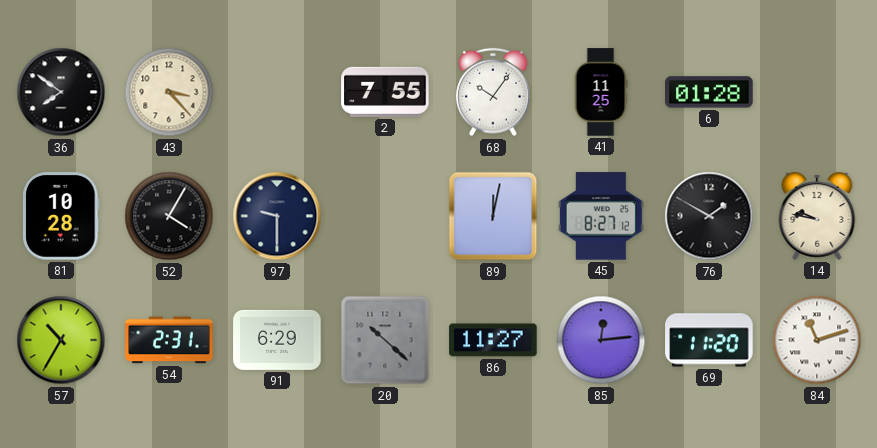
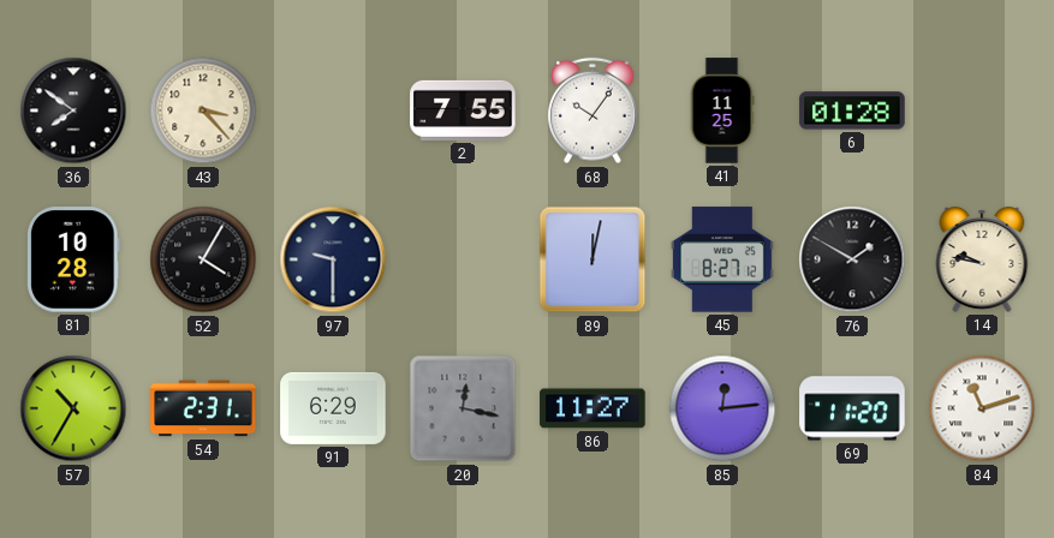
20: 10:22 -> 12:17
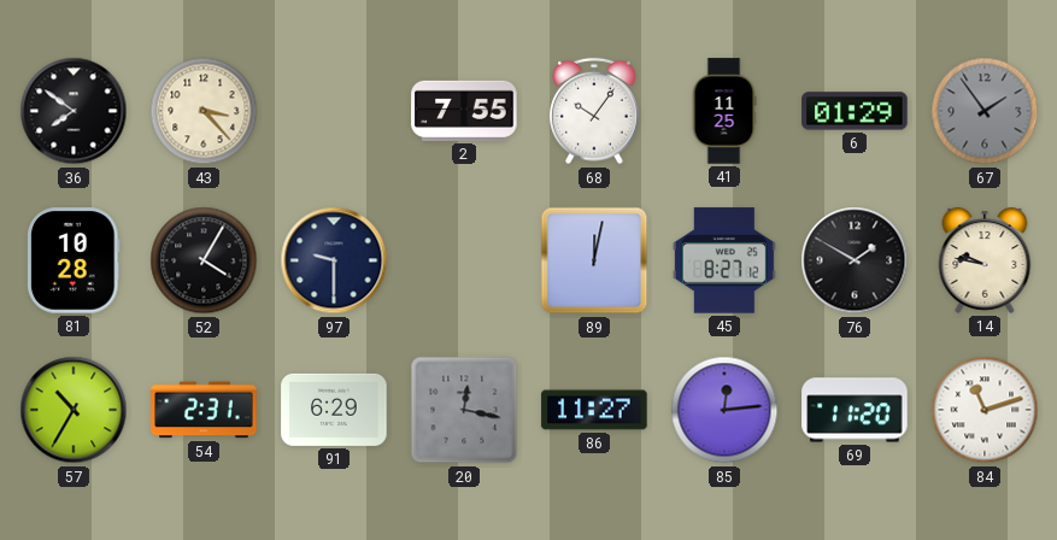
6: 01:28 -> 01:29
67: none -> 1:54
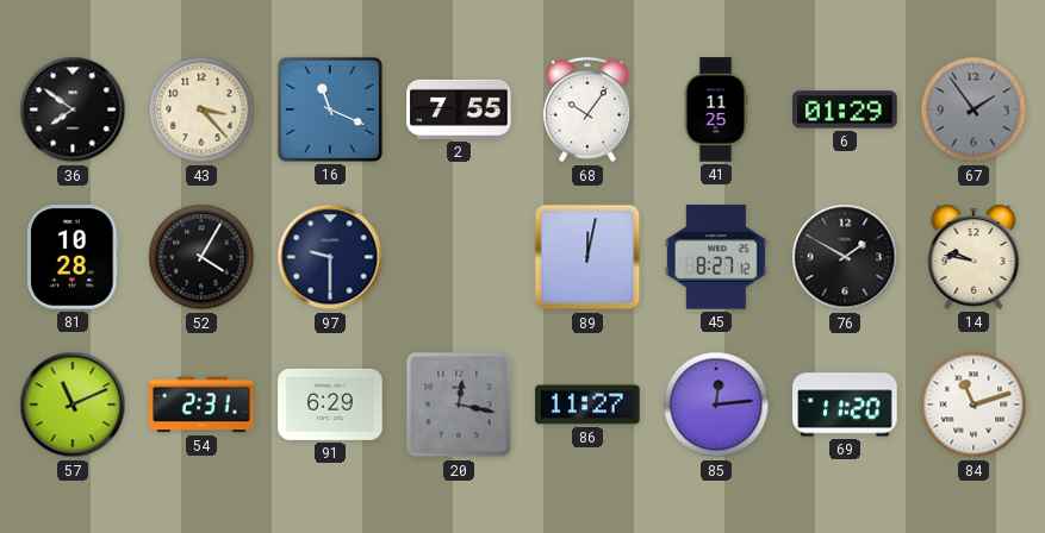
16: none -> 11:19
57: 10:35 -> 11:11
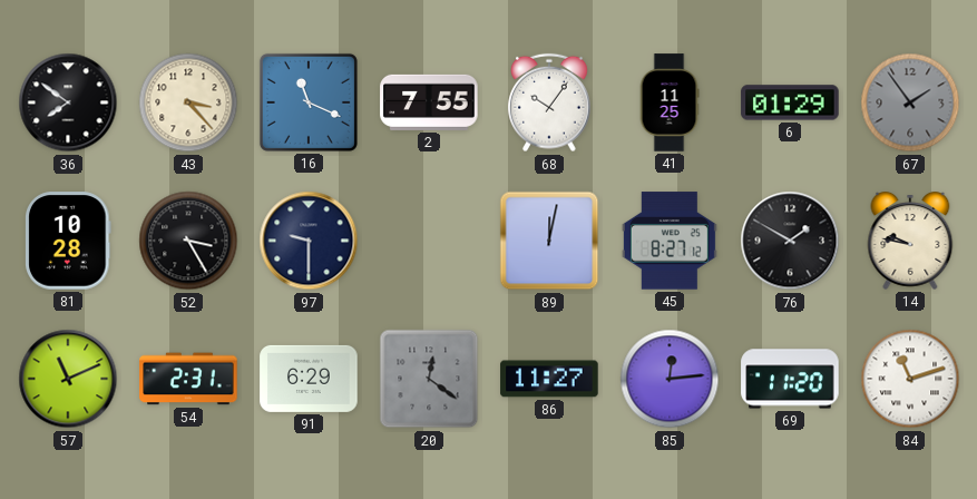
52: 4:05 -> 3:25
20: 12:17 -> 12:21
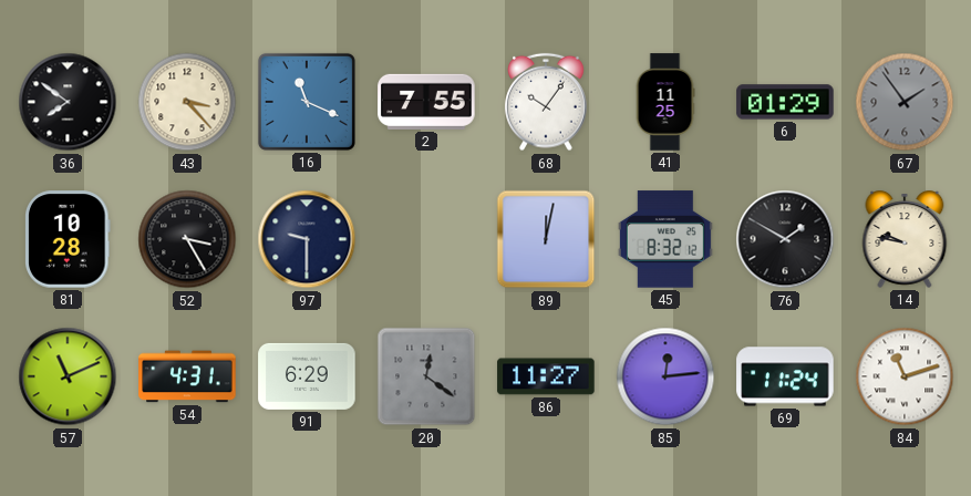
45: 8:27 -> 8:32
54: 2:31 -> 4:31
69: 11:20 -> 11:24
